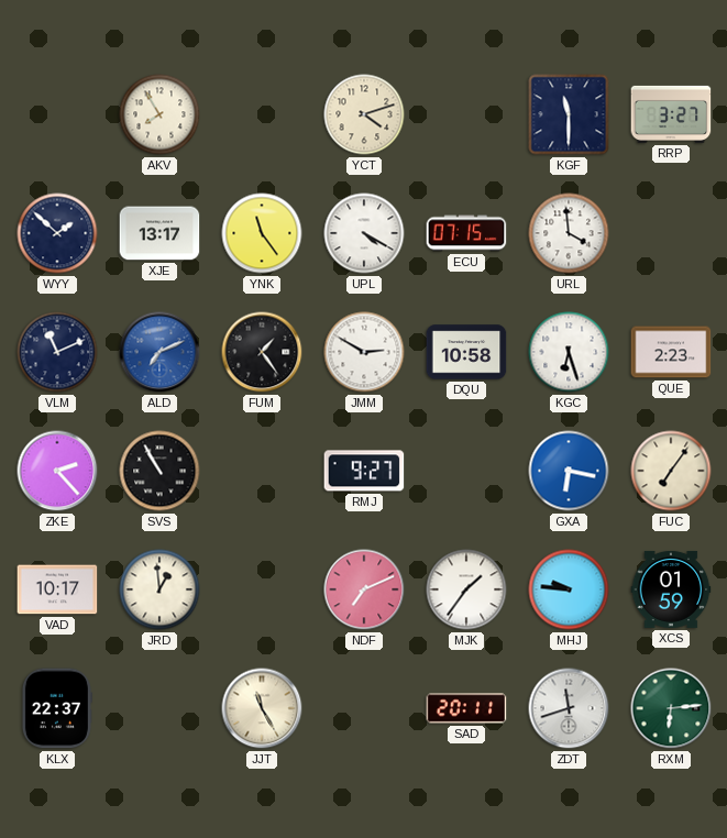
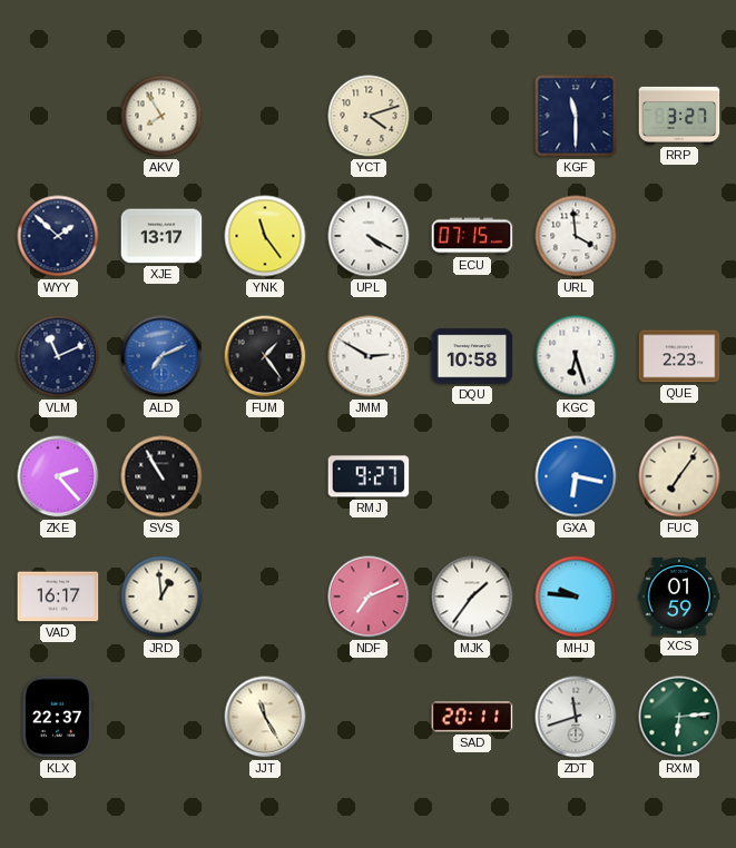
VAD: 10:17 -> 16:17
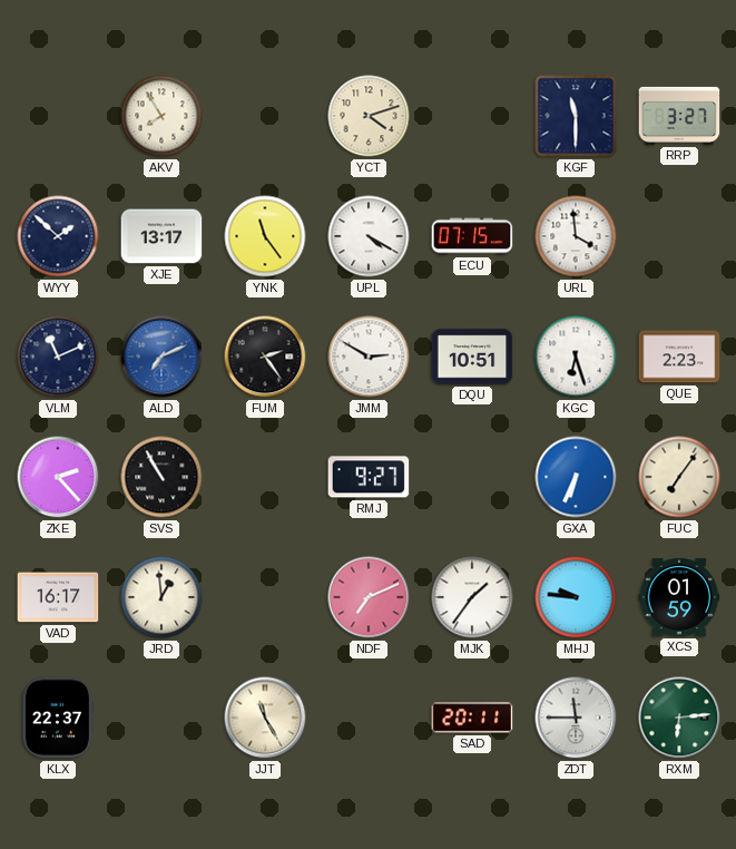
FUM: 1:24 -> 2:24
DQU: 10:58 -> 10:51
GXA: 6:17 -> 6:34
ZDT: 11:42 -> 11:45
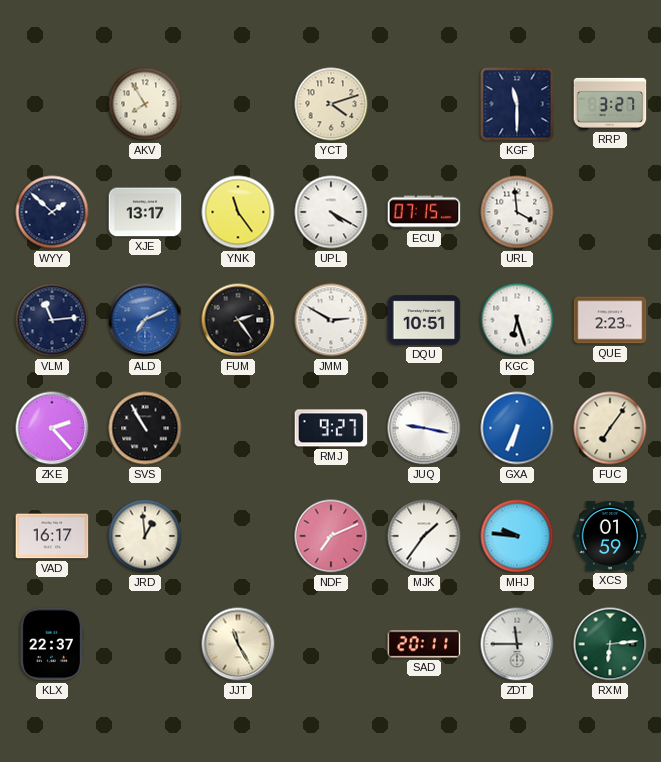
VLM: 11:11 -> 11:14
JUQ: none -> 9:17
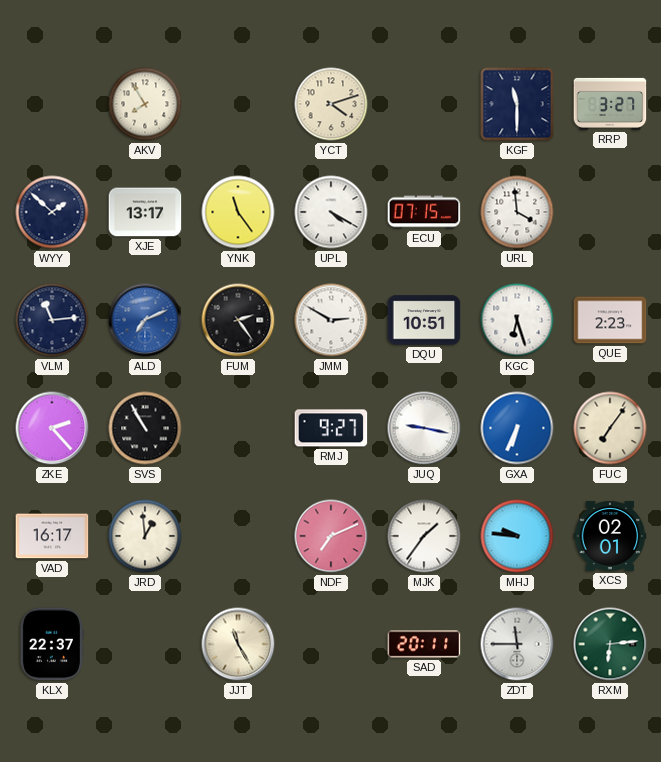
XCS: 01:59 -> 02:01
